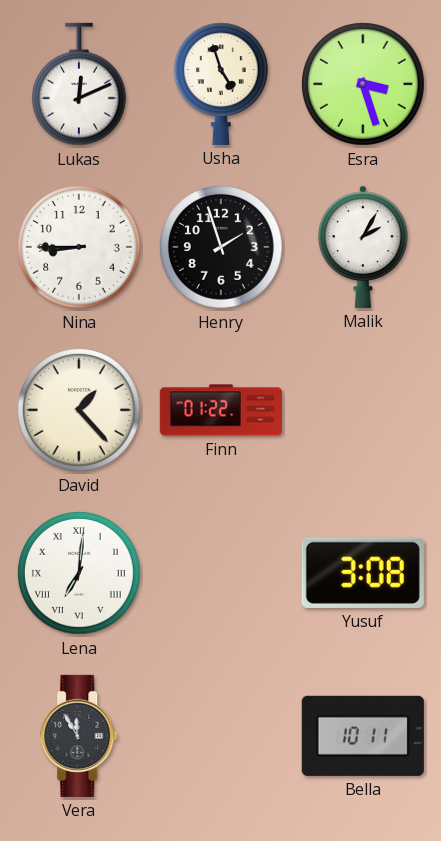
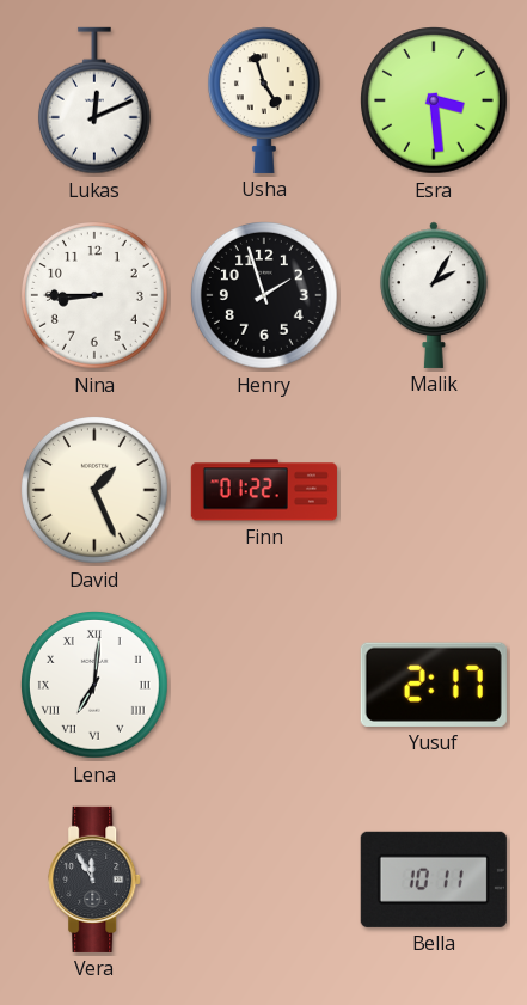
Esra: 3:27 -> 3:29
David: 1:23 -> 1:26
Yusuf: 3:08 -> 2:17
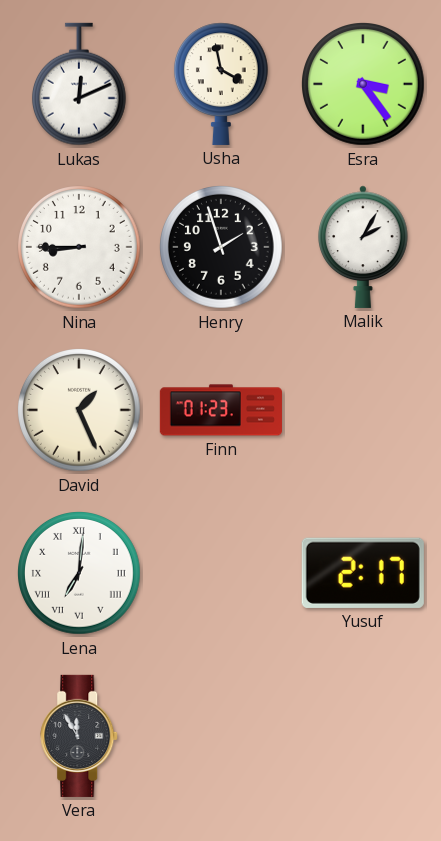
Usha: 4:57 -> 3:58
Esra: 3:29 -> 3:24
Finn: 01:22 -> 01:23
Bella: 10:11 -> none
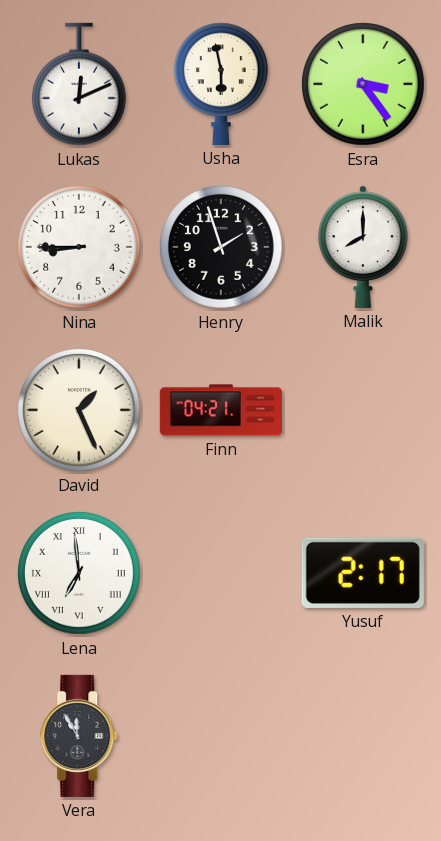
Usha: 3:58 -> 5:58
Malik: 2:05 -> 8:00
Finn: 01:23 -> 04:21
Lena: 7:01 -> 6:59
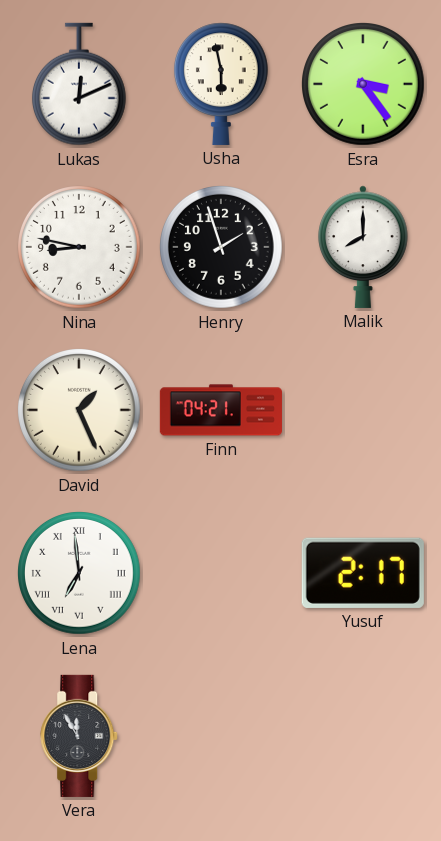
Nina: 8:45 -> 8:47
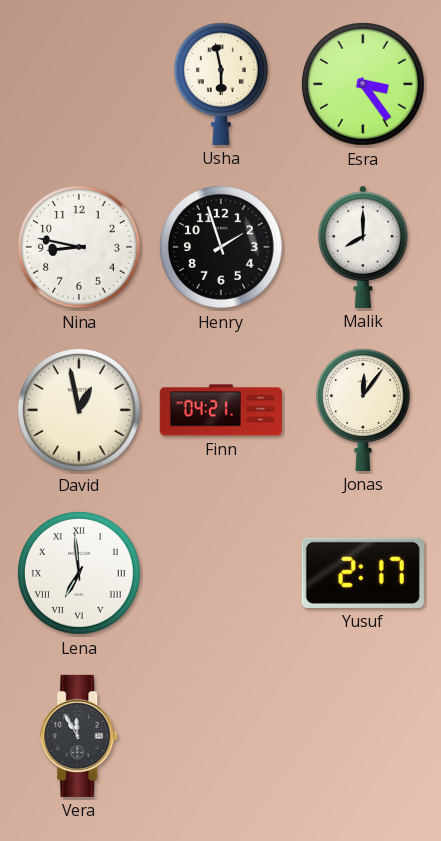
Lukas: 12:11 -> none
David: 1:26 -> 12:58
Jonas: none -> 12:06
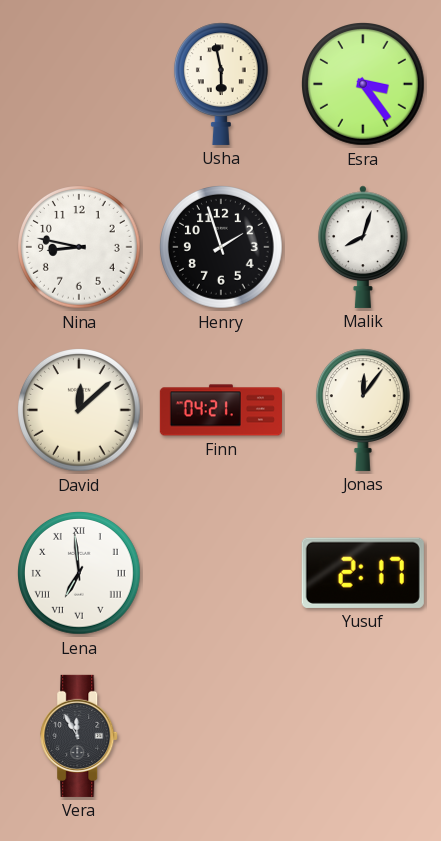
Malik: 8:00 -> 8:03
David: 12:58 -> 12:08
